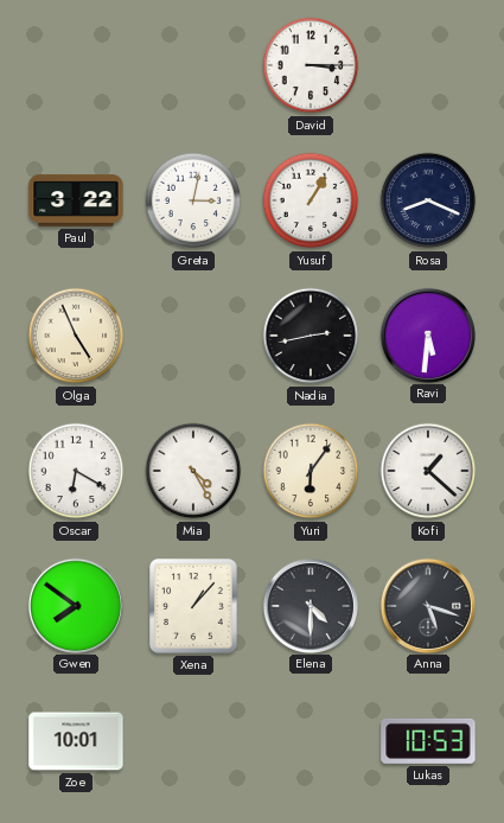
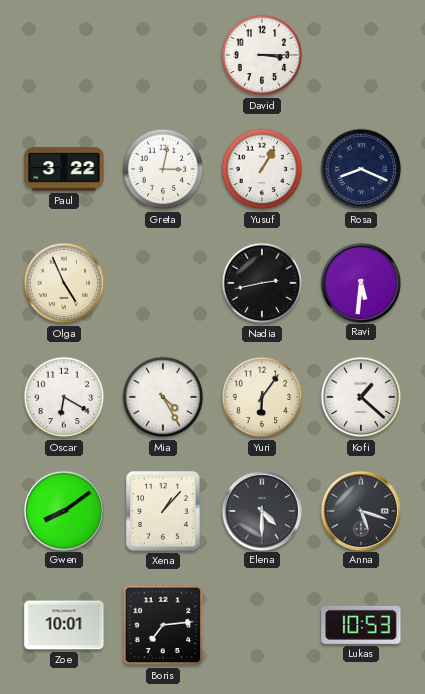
Gwen: 7:51 -> 8:09
Boris: none -> 7:14
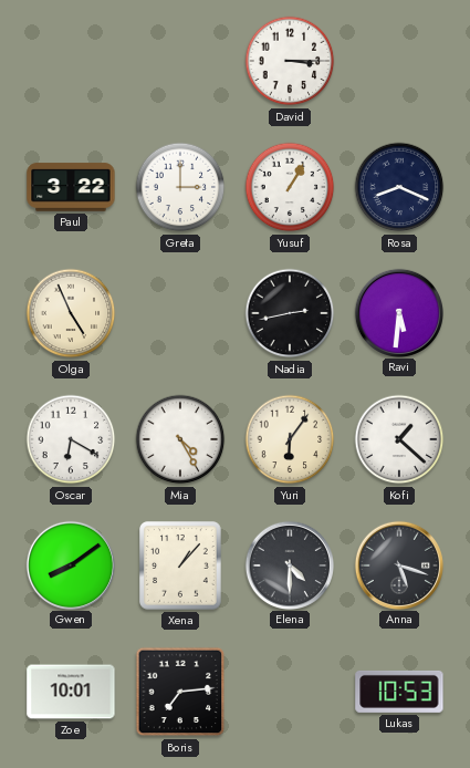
Greta: 3:02 -> 3:00
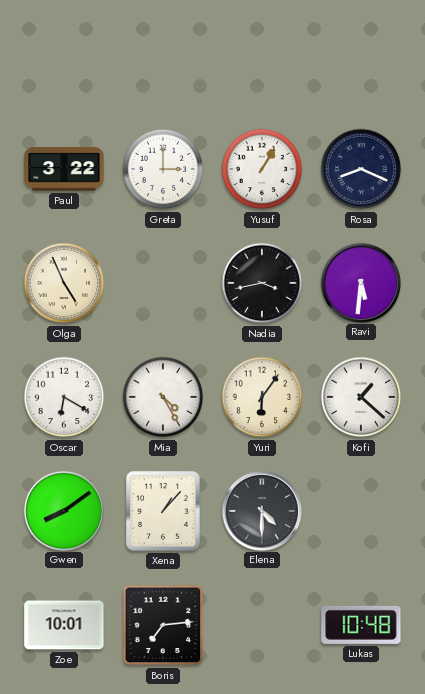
David: 3:15 -> none
Nadia: 2:43 -> 3:43
Anna: 5:18 -> none
Lukas: 10:53 -> 10:48
